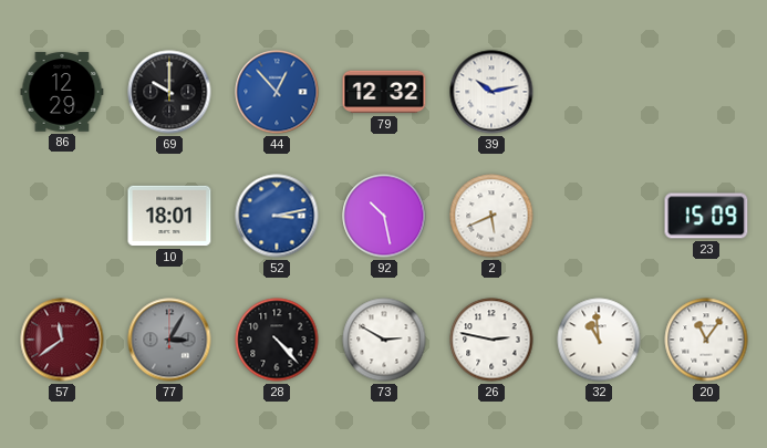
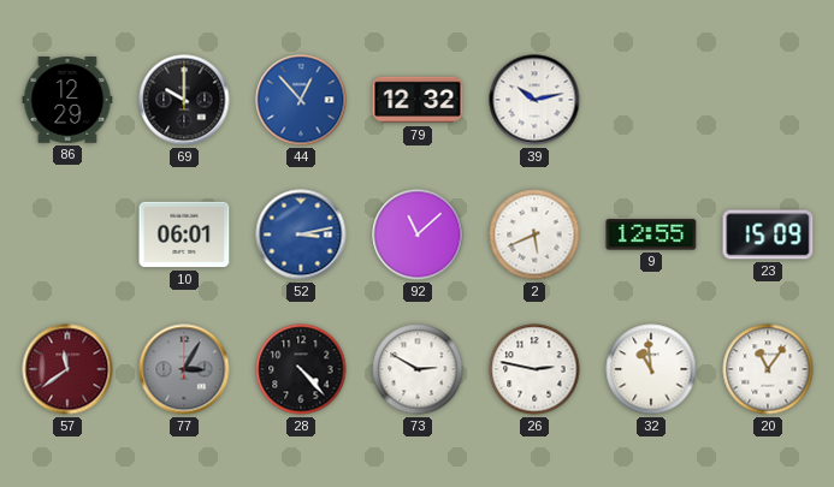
10: 18:01 -> 06:01
92: 10:28 -> 11:08
9: none -> 12:55
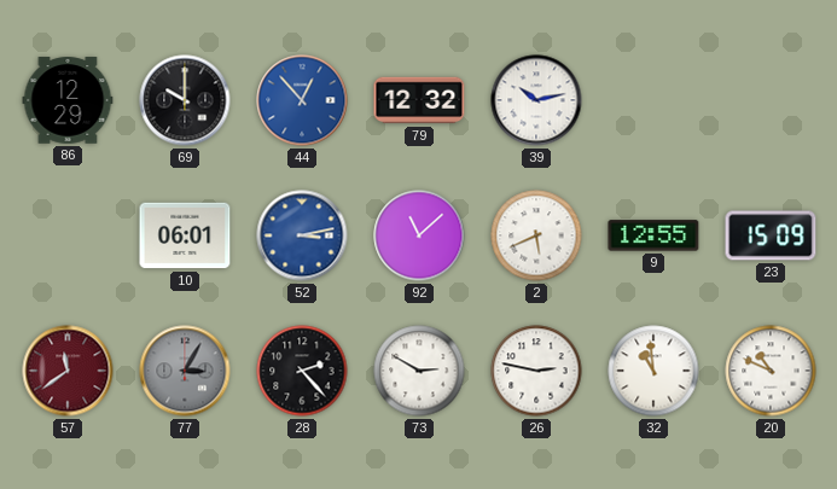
28: 4:23 -> 2:23
20: 11:06 -> 10:49
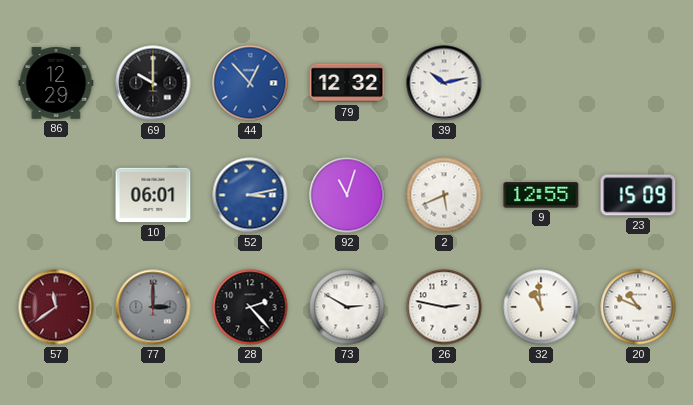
92: 11:08 -> 11:03
77: 3:05 -> 3:00
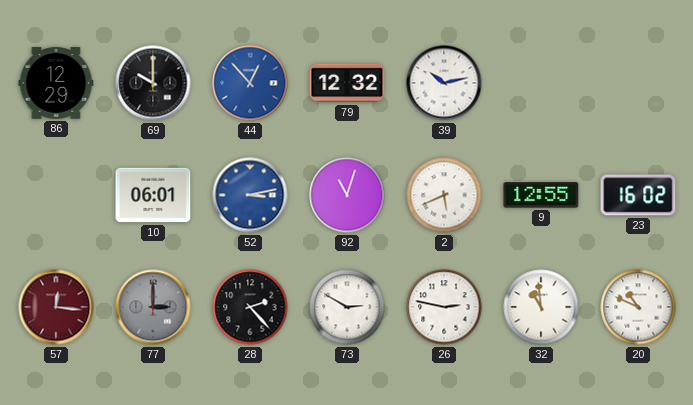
23: 15:09 -> 16:02
57: 11:39 -> 12:16
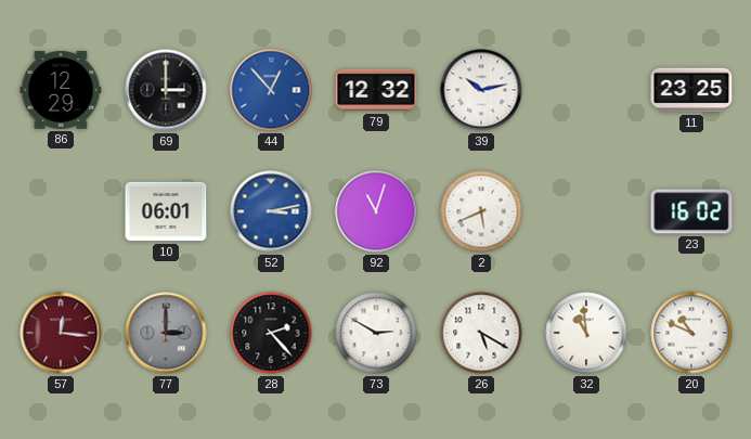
69: 10:00 -> 3:00
11: none -> 23:25
9: 12:55 -> none
26: 2:47 -> 5:20
